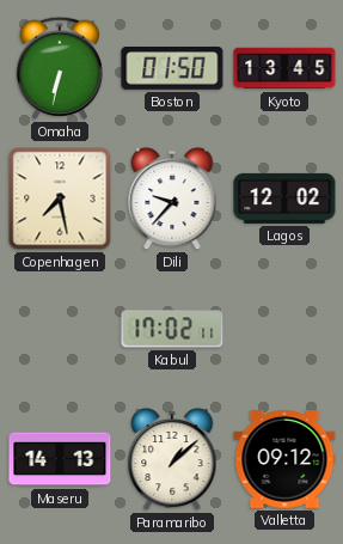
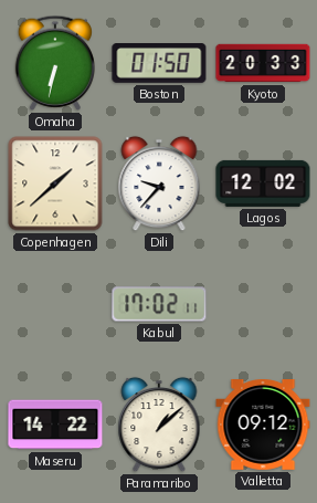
Kyoto: 13:45 -> 20:33
Copenhagen: 7:28 -> 1:38
Maseru: 14:13 -> 14:22
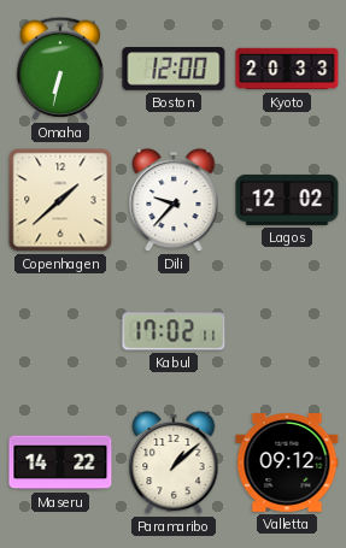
Boston: 01:50 -> 12:00
